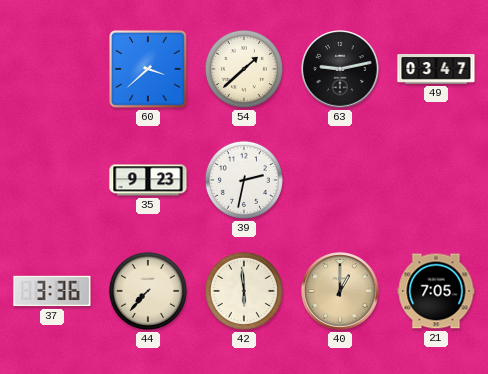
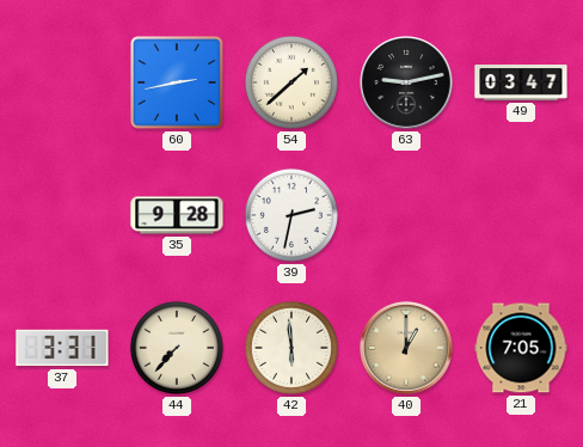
60: 3:38 -> 2:43
35: 9:23 -> 9:28
37: 3:36 -> 3:31
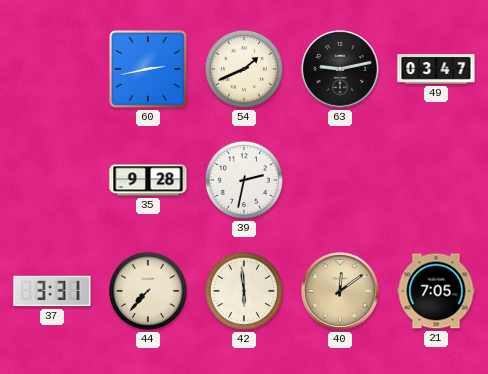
54: 1:38 -> 1:41
40: 1:00 -> 12:09
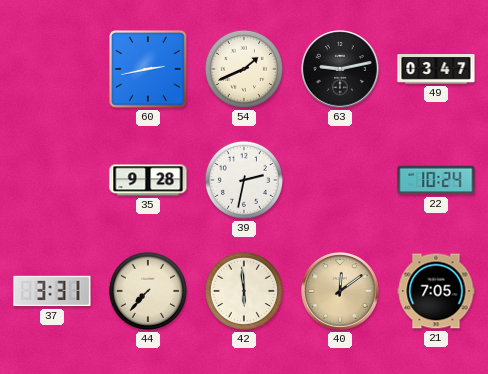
22: none -> 10:24
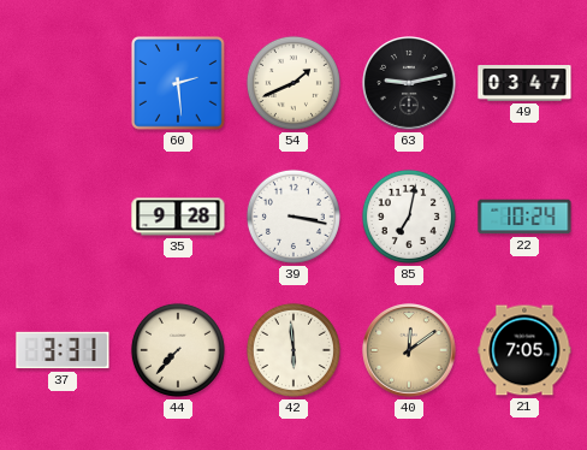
60: 2:43 -> 2:29
39: 2:32 -> 3:17
85: none -> 7:02
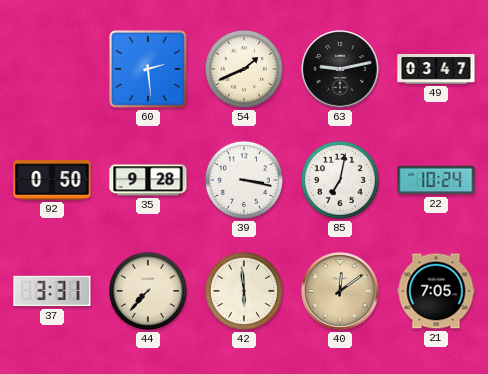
92: none -> 0:50
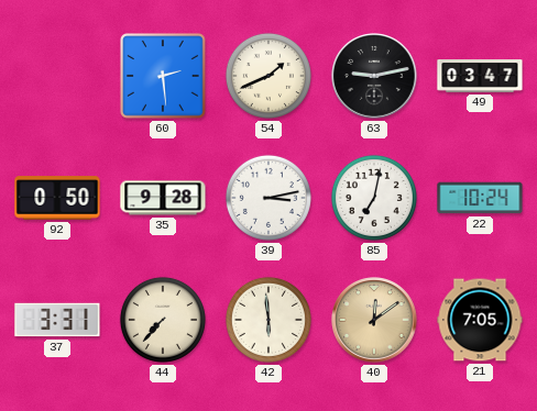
39: 3:17 -> 3:13
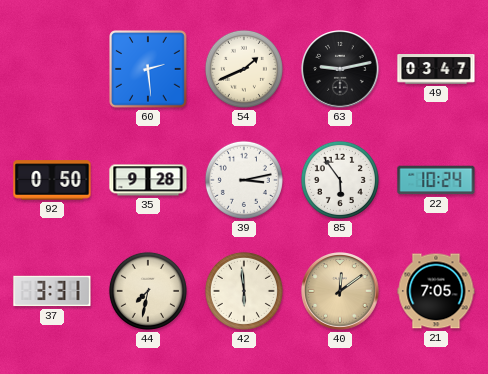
85: 7:02 -> 5:54
44: 7:37 -> 7:32
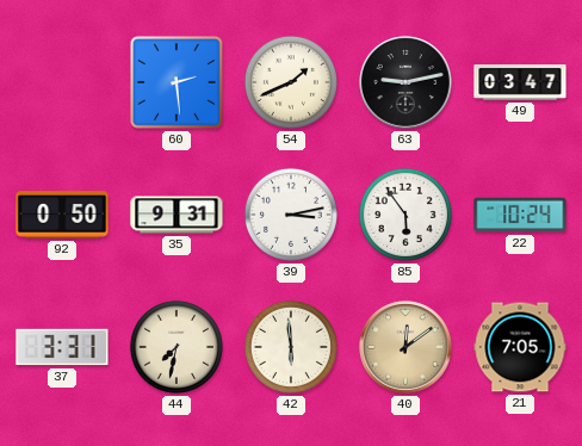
35: 9:28 -> 9:31
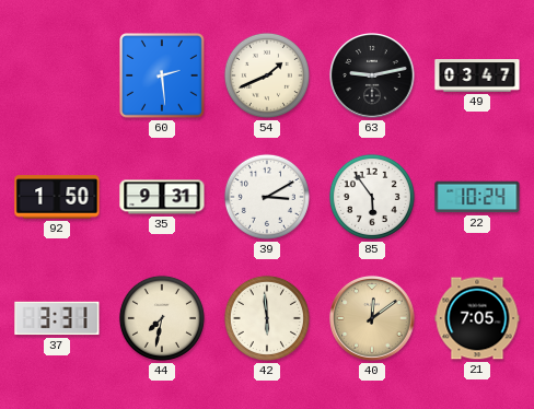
92: 0:50 -> 1:50
39: 3:13 -> 3:10
